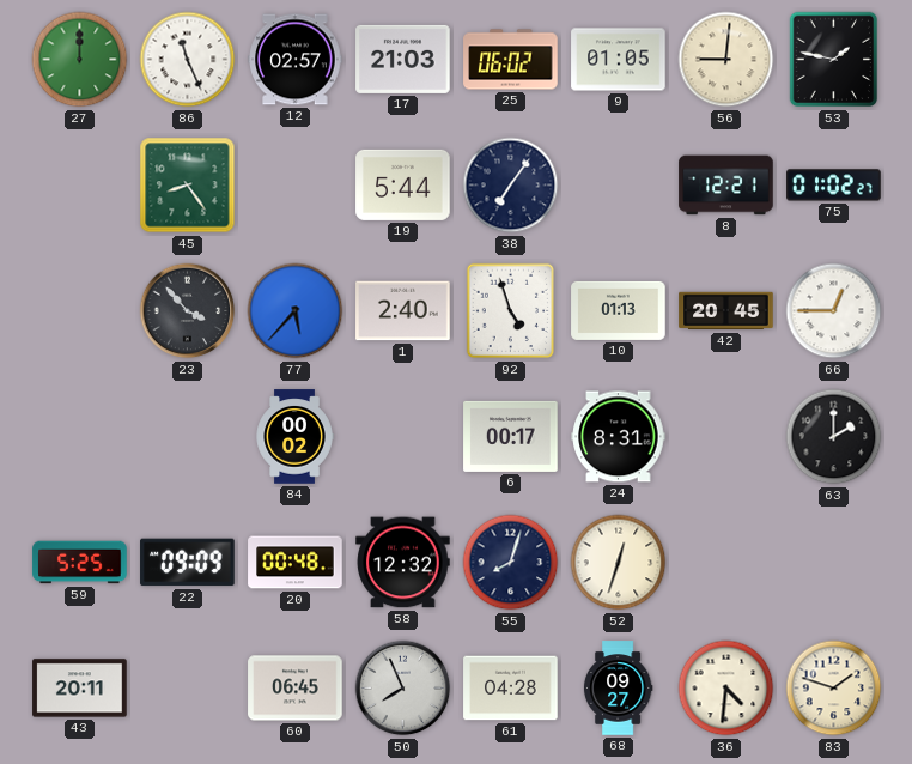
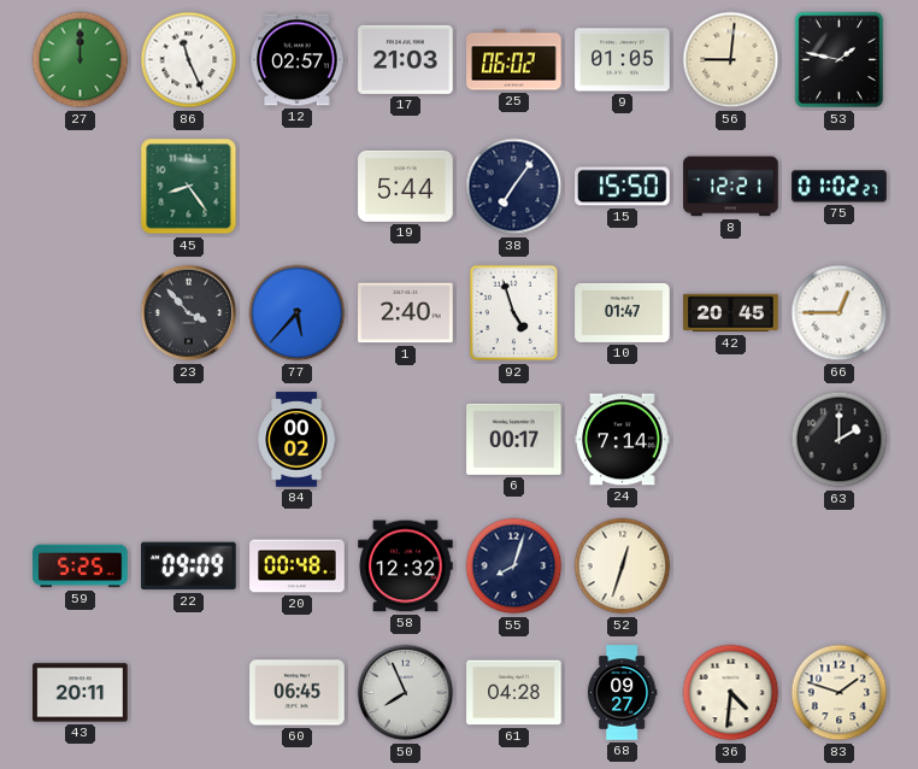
15: none -> 15:50
10: 01:13 -> 01:47
24: 8:31 -> 7:14
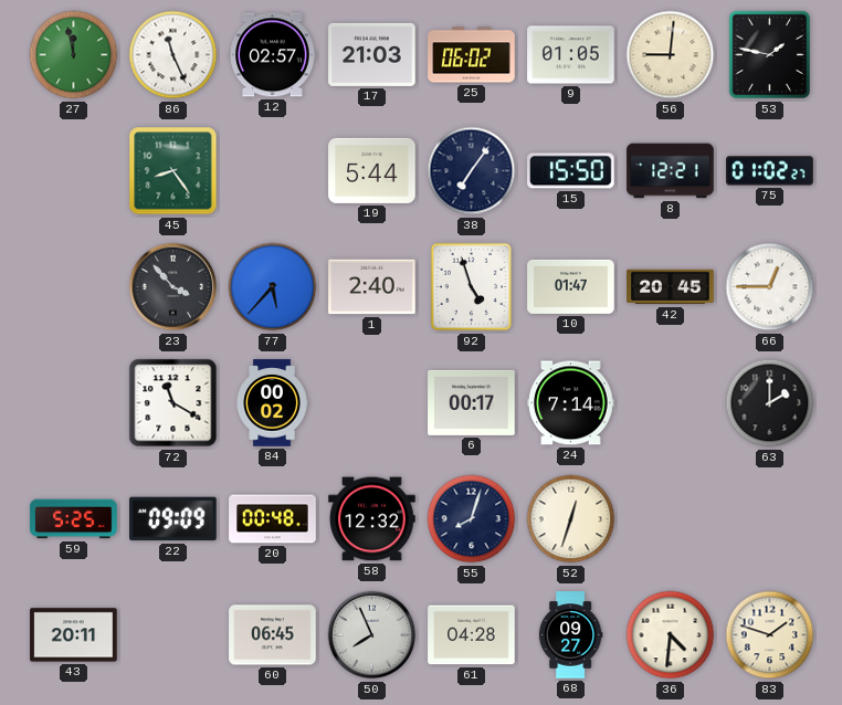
27: 12:00 -> 11:58
72: none -> 11:20
